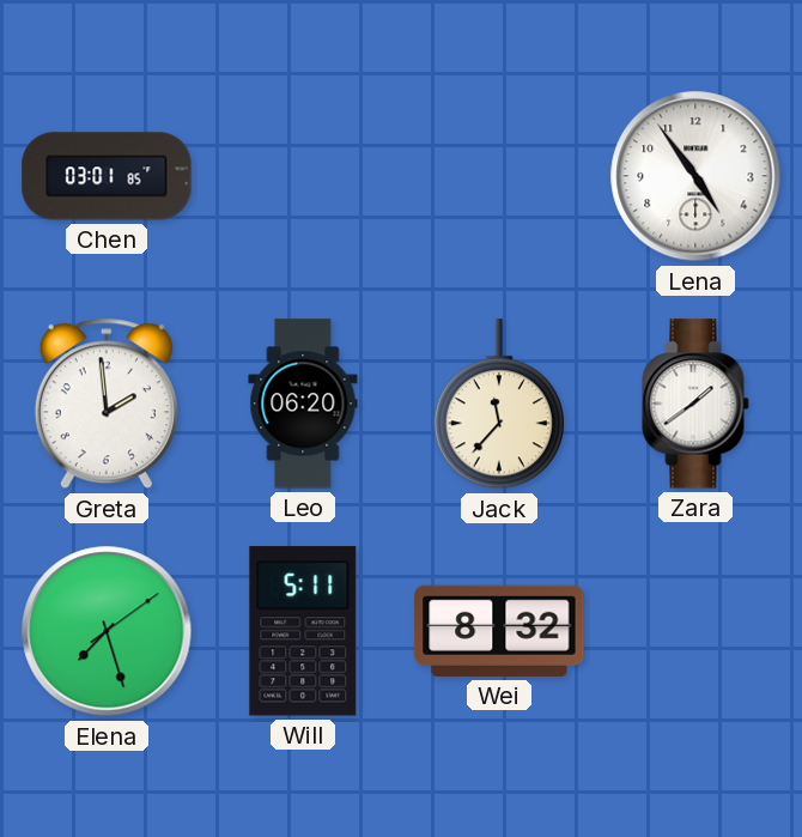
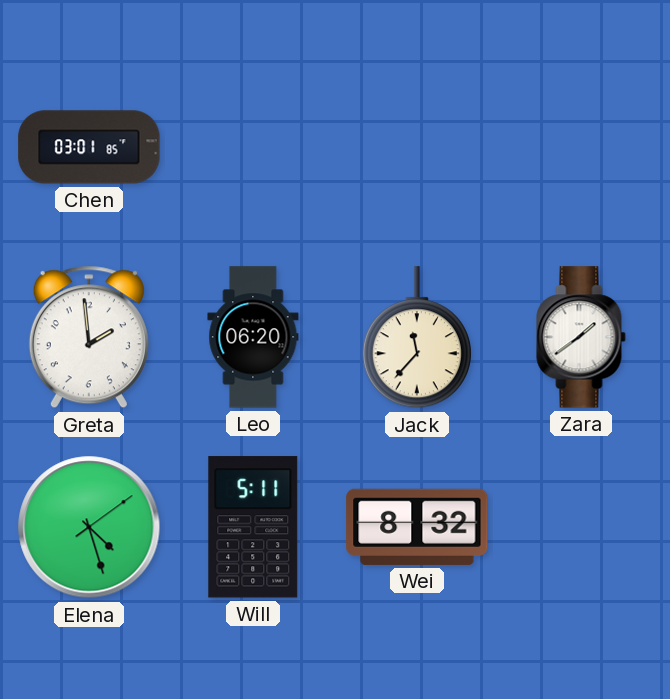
Lena: 4:54 -> none
Elena: 7:27 -> 4:27
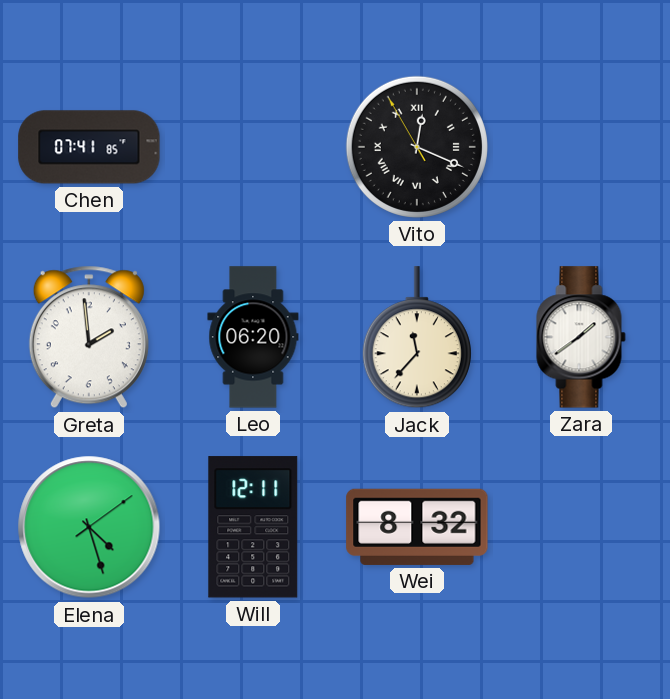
Chen: 03:01 -> 07:41
Vito: none -> 12:18
Will: 5:11 -> 12:11
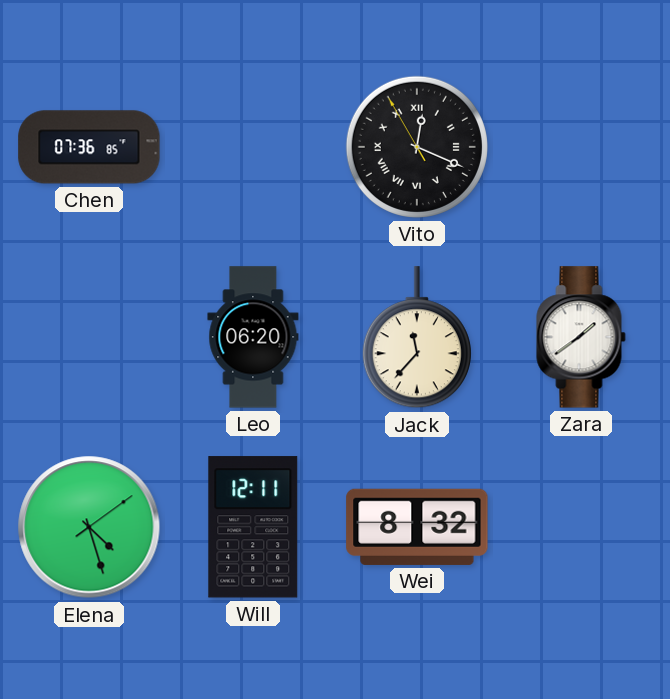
Chen: 07:41 -> 07:36
Greta: 1:59 -> none
